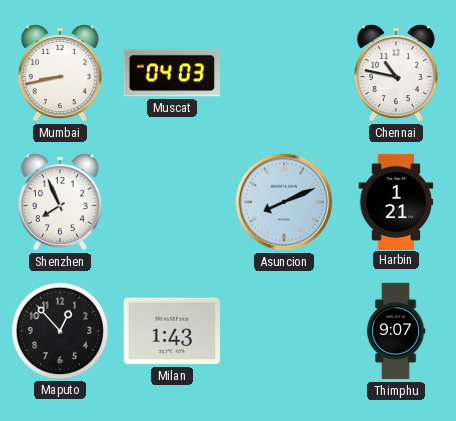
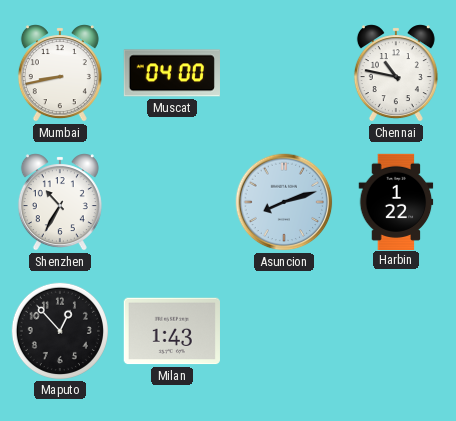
Muscat: 04:03 -> 04:00
Shenzhen: 7:56 -> 10:35
Asuncion: 8:11 -> 8:12
Harbin: 1:21 -> 1:22
Thimphu: 9:07 -> none
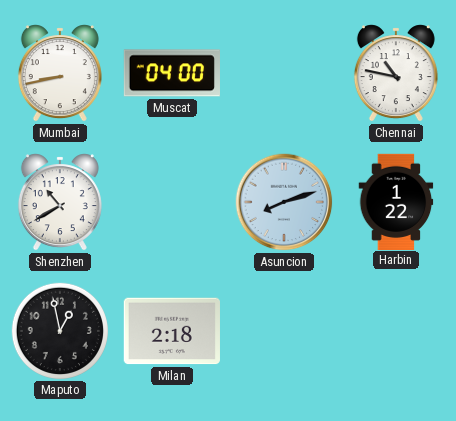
Shenzhen: 10:35 -> 10:40
Maputo: 12:53 -> 12:58
Milan: 1:43 -> 2:18
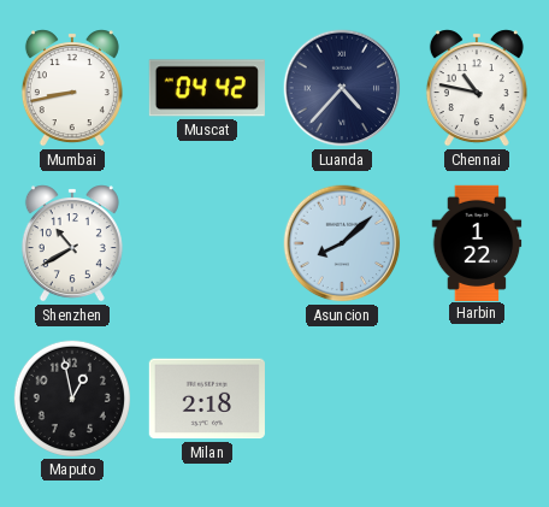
Muscat: 04:00 -> 04:42
Luanda: none -> 4:37
Asuncion: 8:12 -> 8:08
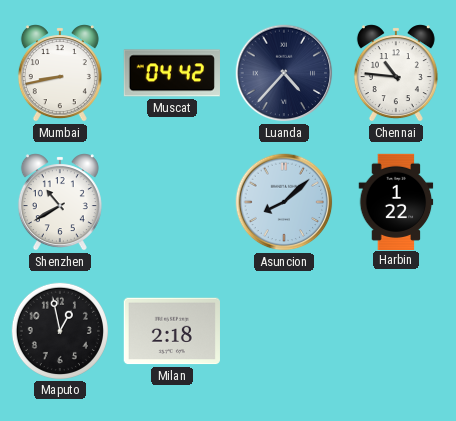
Chennai: 10:47 -> 10:46
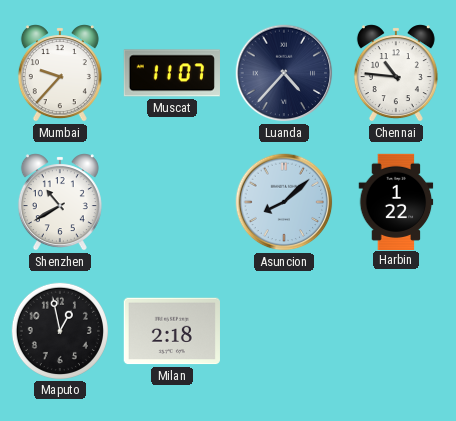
Mumbai: 8:43 -> 9:37
Muscat: 04:42 -> 11:07
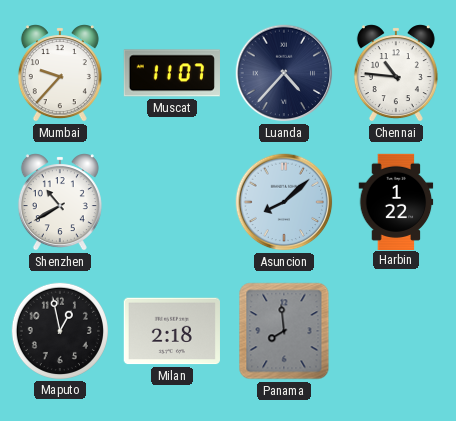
Panama: none -> 7:59
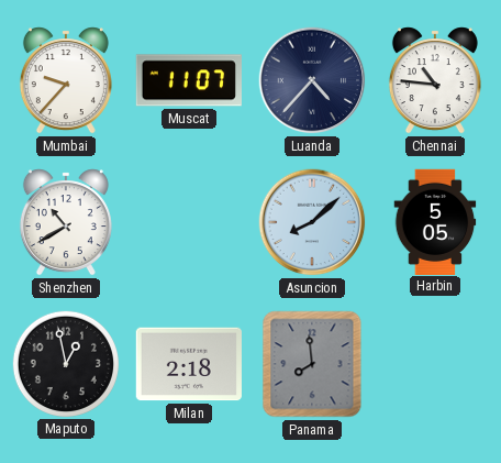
Harbin: 1:22 -> 5:05
